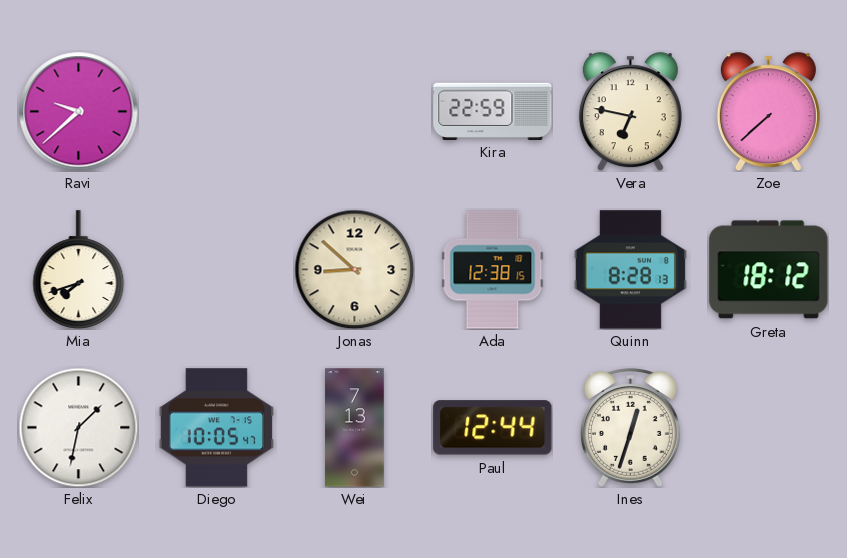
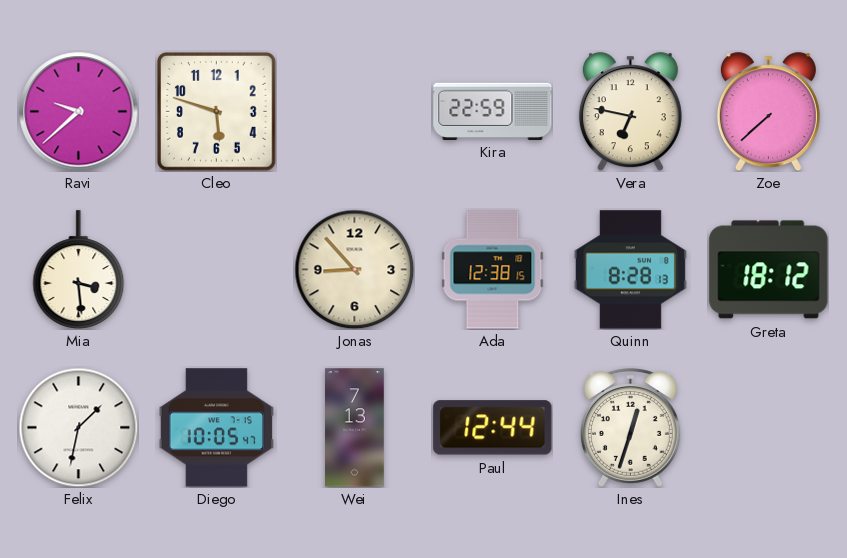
Cleo: none -> 5:48
Mia: 7:42 -> 3:29
Jonas: 8:52 -> 8:53
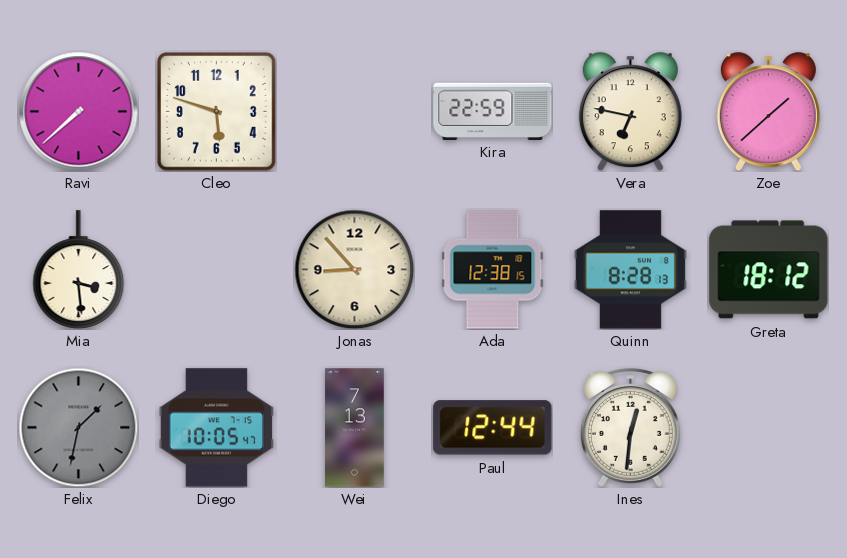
Ravi: 9:38 -> 7:38
Zoe: 7:38 -> 1:38
Felix dial: white -> grey
Ines: 12:33 -> 12:31
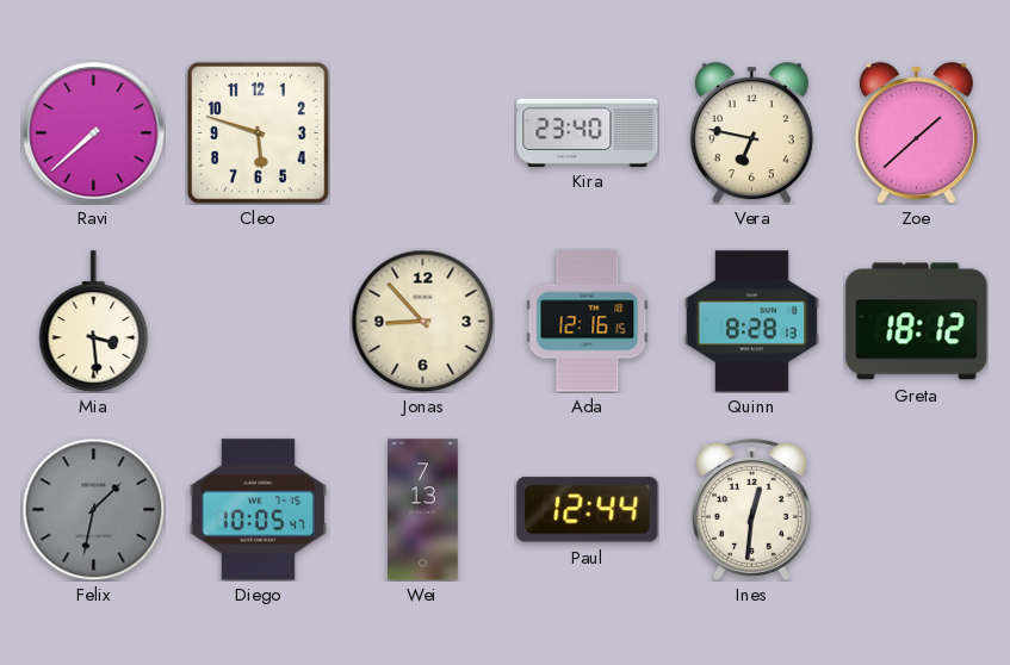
Kira: 22:59 -> 23:40
Ada: 12:38 -> 12:16
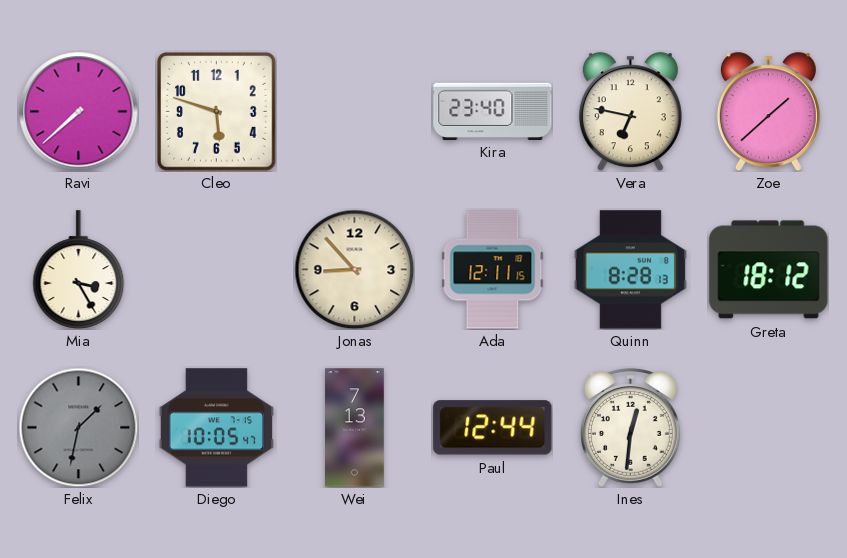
Mia: 3:29 -> 3:25
Ada: 12:16 -> 12:11
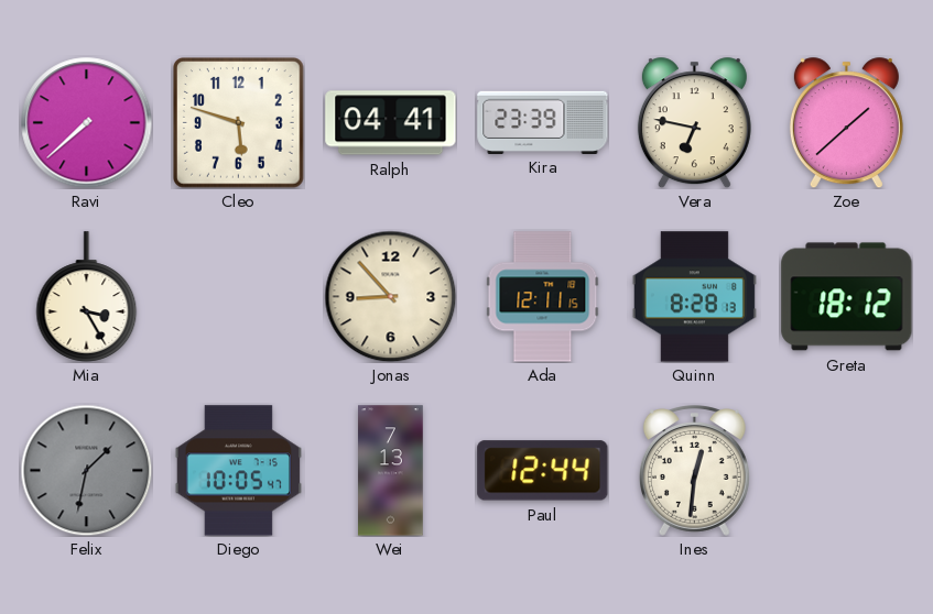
Ralph: none -> 04:41
Kira: 23:40 -> 23:39
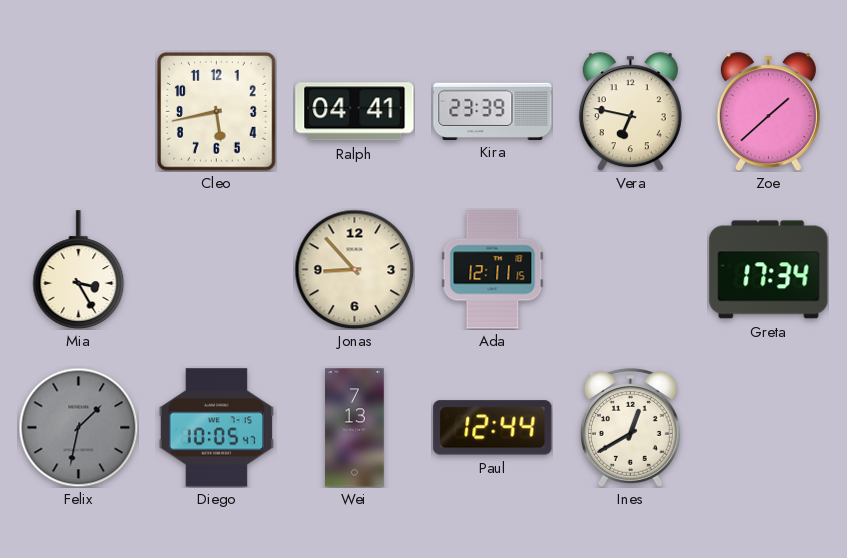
Ravi: 7:38 -> none
Cleo: 5:48 -> 5:43
Quinn: 8:28 -> none
Greta: 18:12 -> 17:34
Ines: 12:31 -> 12:40
